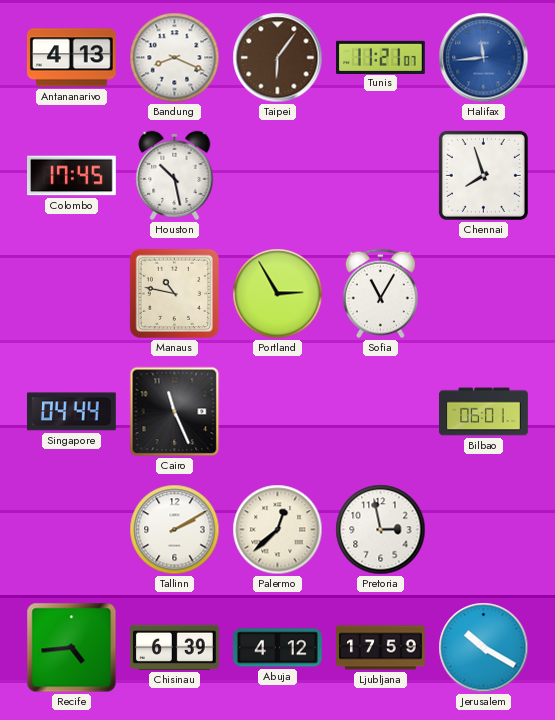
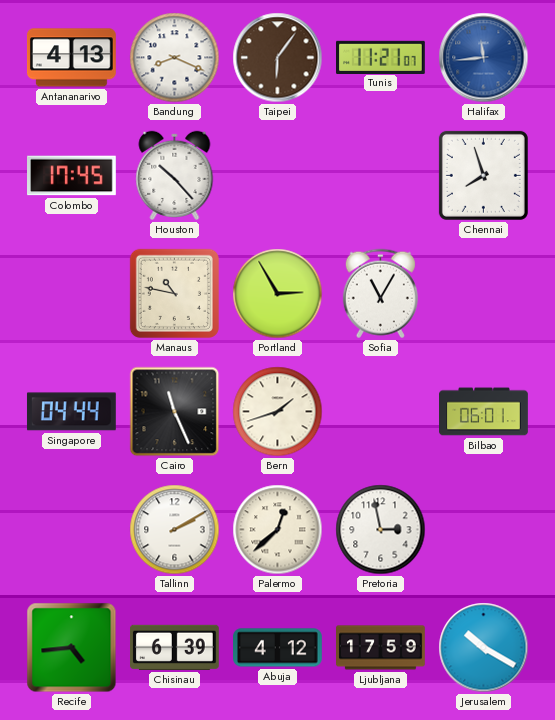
Houston: 10:28 -> 10:23
Bern: none -> 1:42
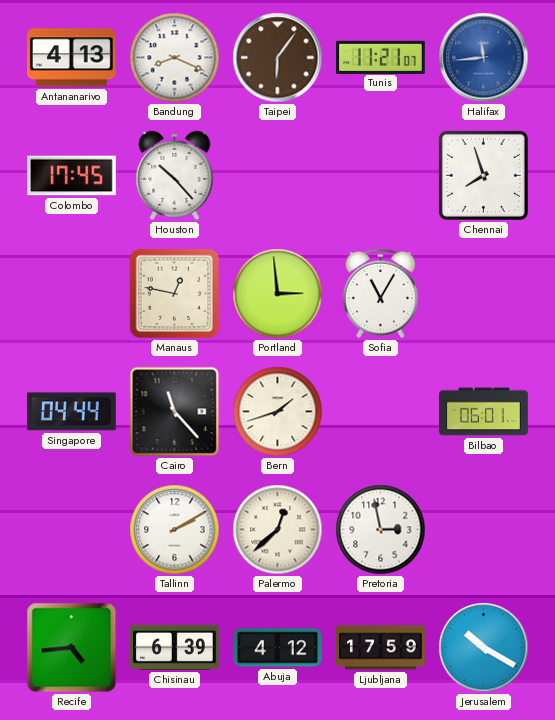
Manaus: 10:47 -> 12:47
Portland: 2:55 -> 2:59
Cairo: 11:26 -> 11:23
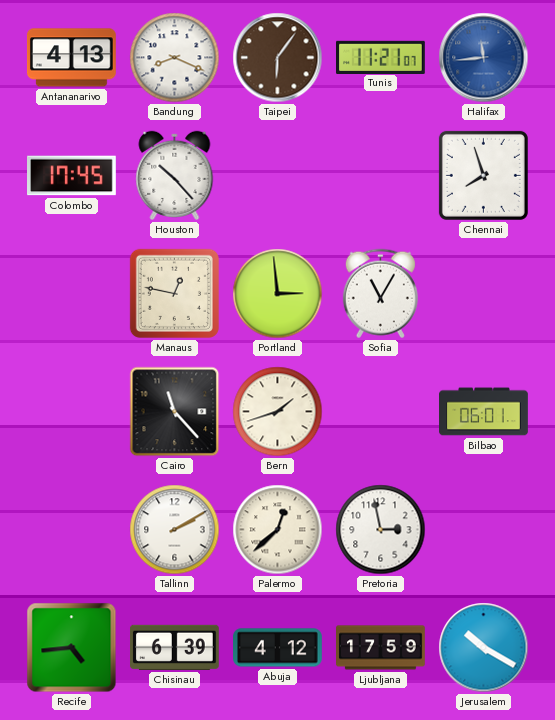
Singapore: 04:44 -> none
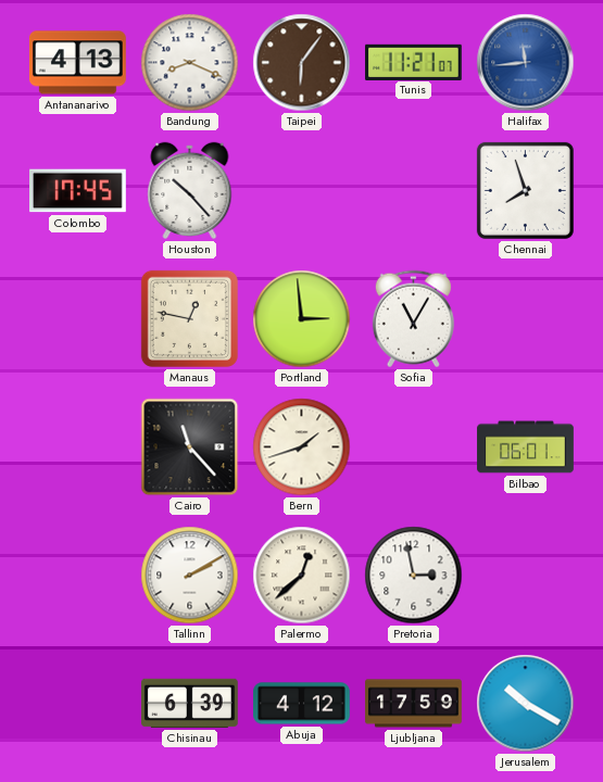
Recife: 4:44 -> none
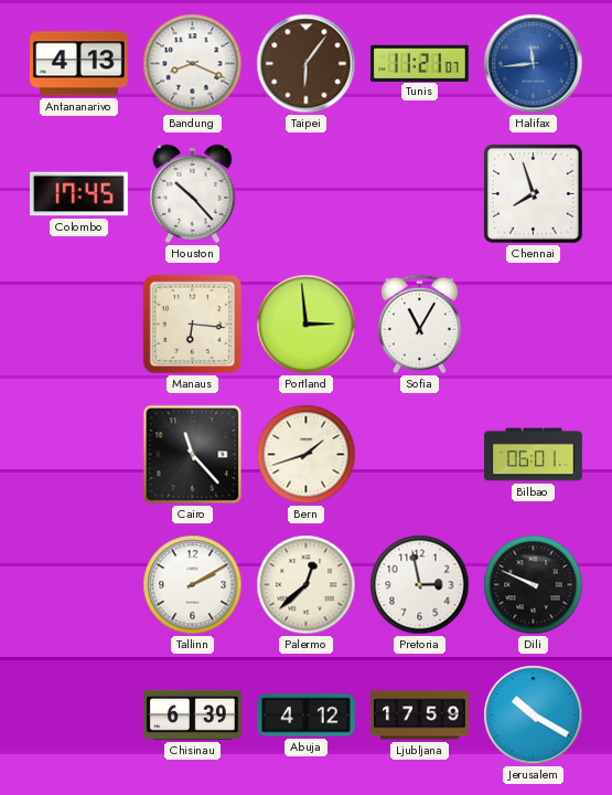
Manaus: 12:47 -> 6:16
Dili: none -> 9:49
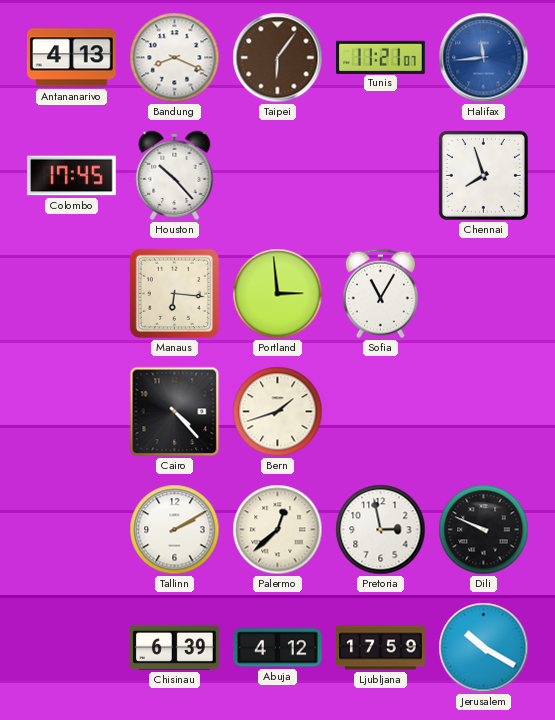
Cairo: 11:23 -> 4:23
Bilbao: 06:01 -> none
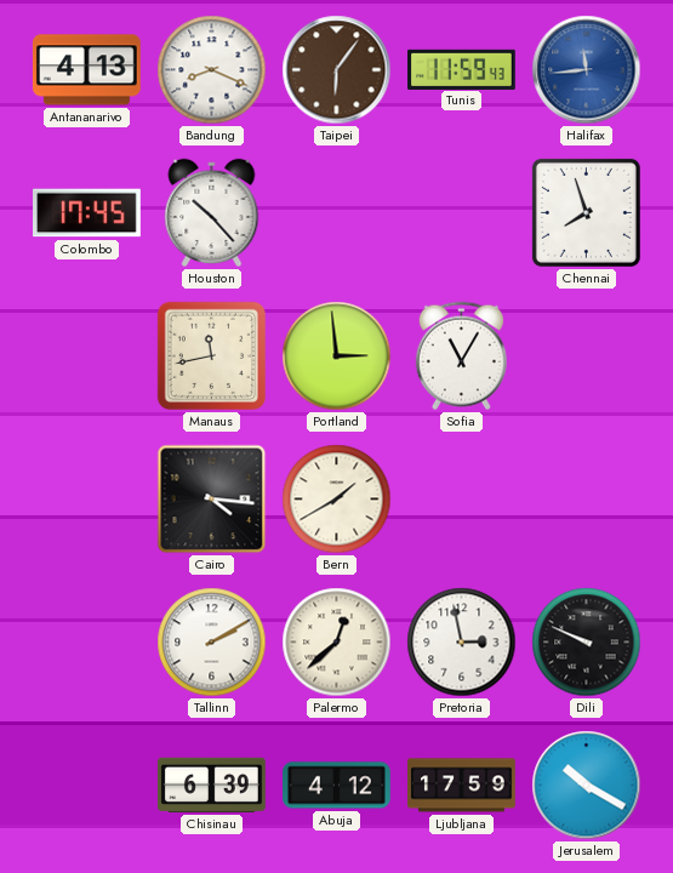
Tunis: 11:21 -> 11:59
Manaus: 6:16 -> 11:43
Cairo: 4:23 -> 4:16
Bern: 1:42 -> 1:40
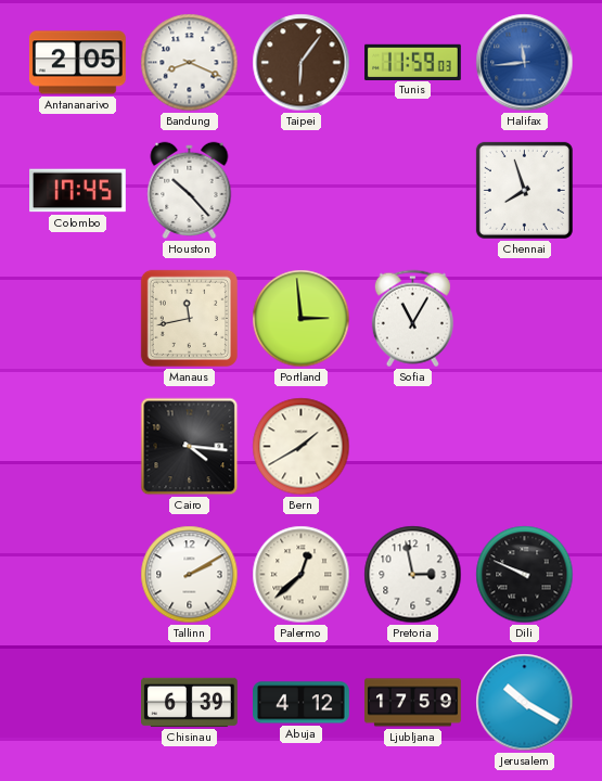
Antananarivo: 4:13 -> 2:05
Tunis: 11:59:43 -> 11:59:03
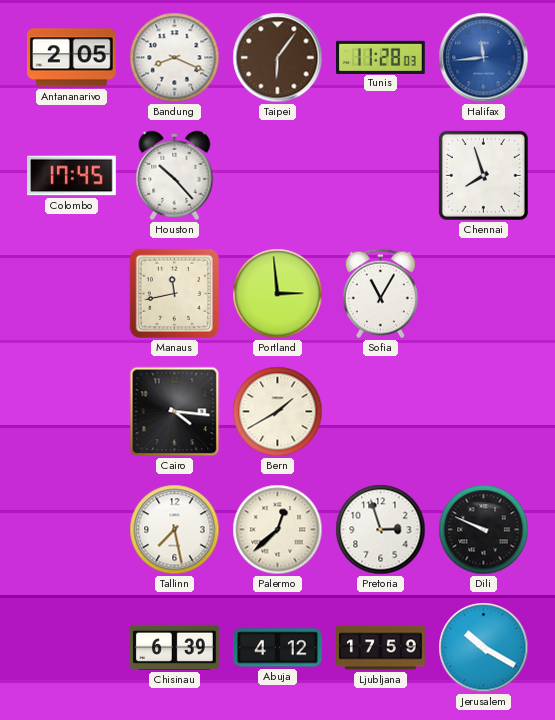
Tunis: 11:59 -> 11:28
Tallinn: 2:10 -> 7:28
Pretoria: 2:58 -> 2:57
